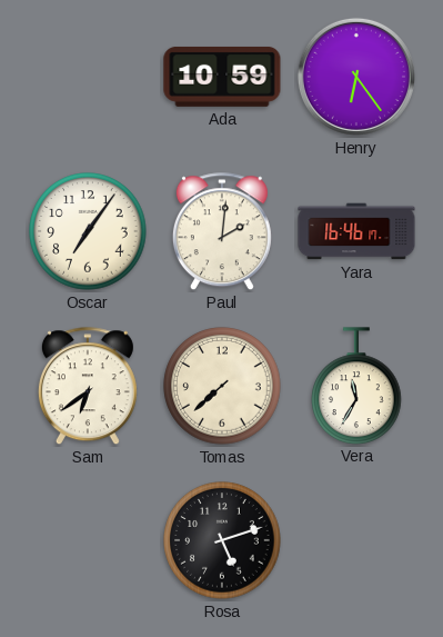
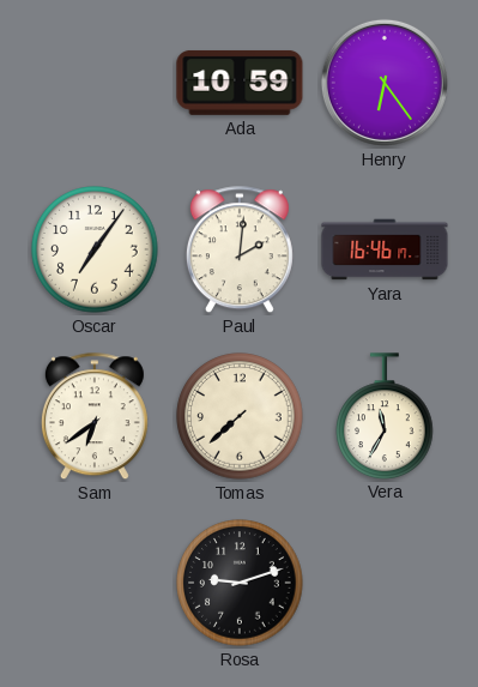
Rosa: 5:12 -> 9:12
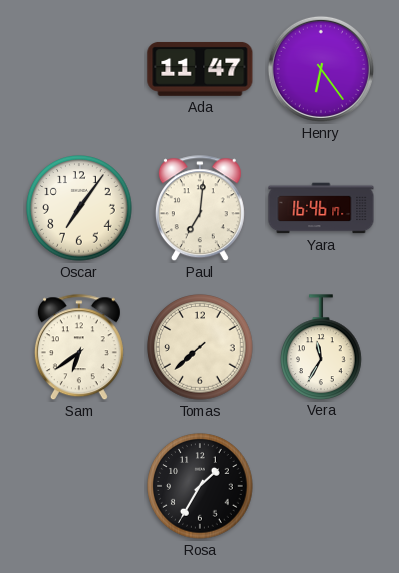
Ada: 10:59 -> 11:47
Paul: 2:01 -> 7:01
Rosa: 9:12 -> 1:35
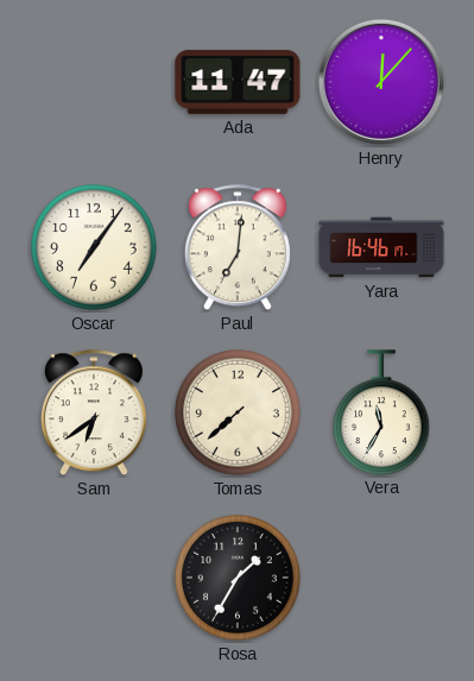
Henry: 6:24 -> 12:07
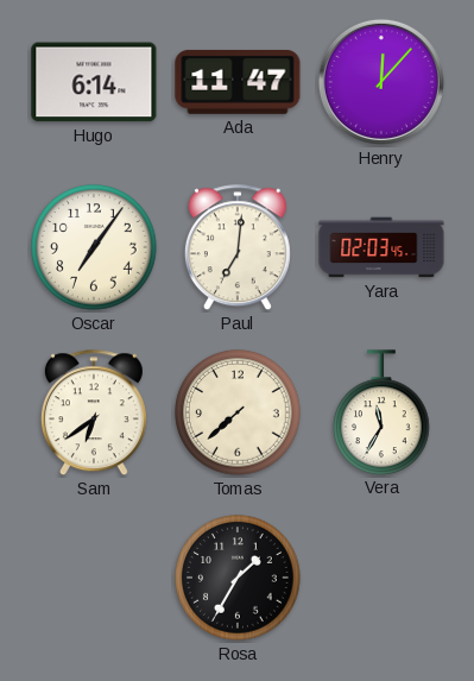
Hugo: none -> 6:14
Yara: 16:46 -> 02:03
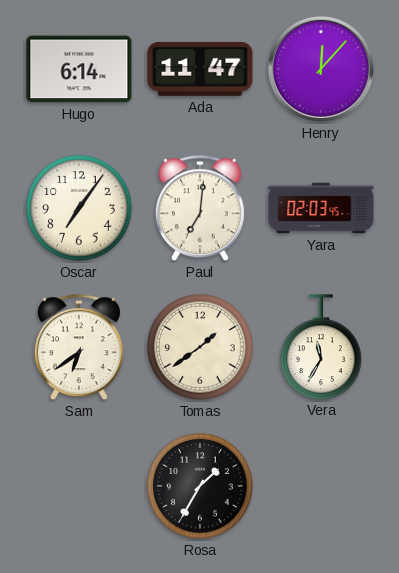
Tomas: 7:38 -> 1:39
